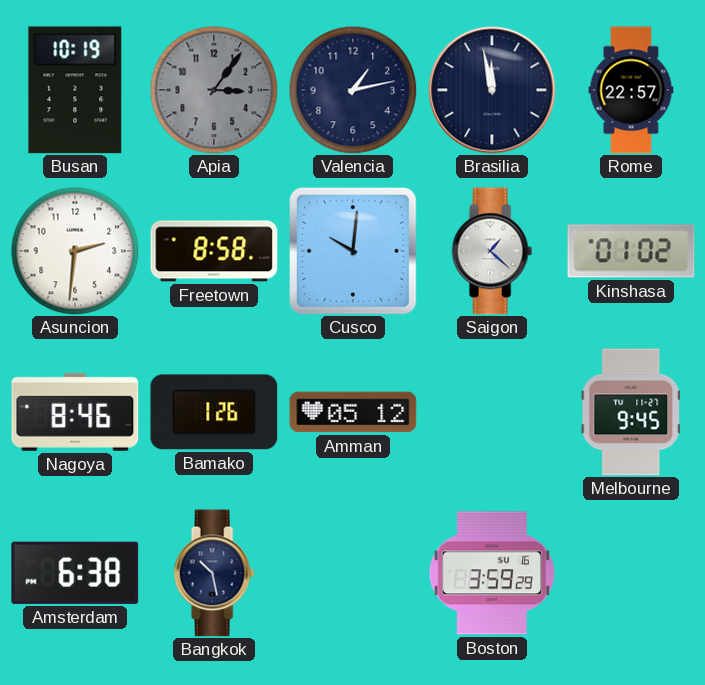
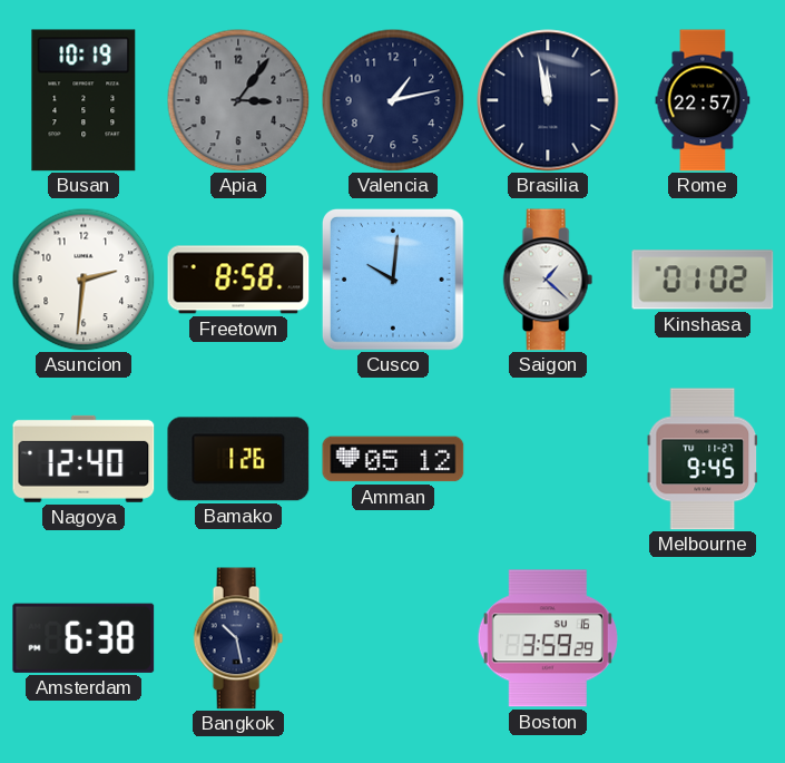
Nagoya: 8:46 -> 12:40
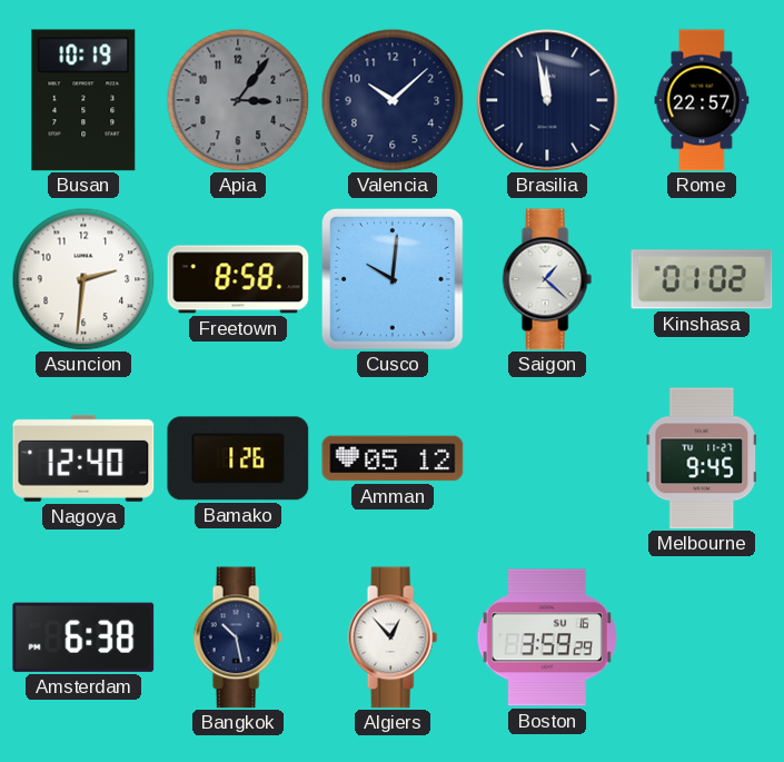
Valencia: 1:13 -> 10:08
Algiers: none -> 12:53
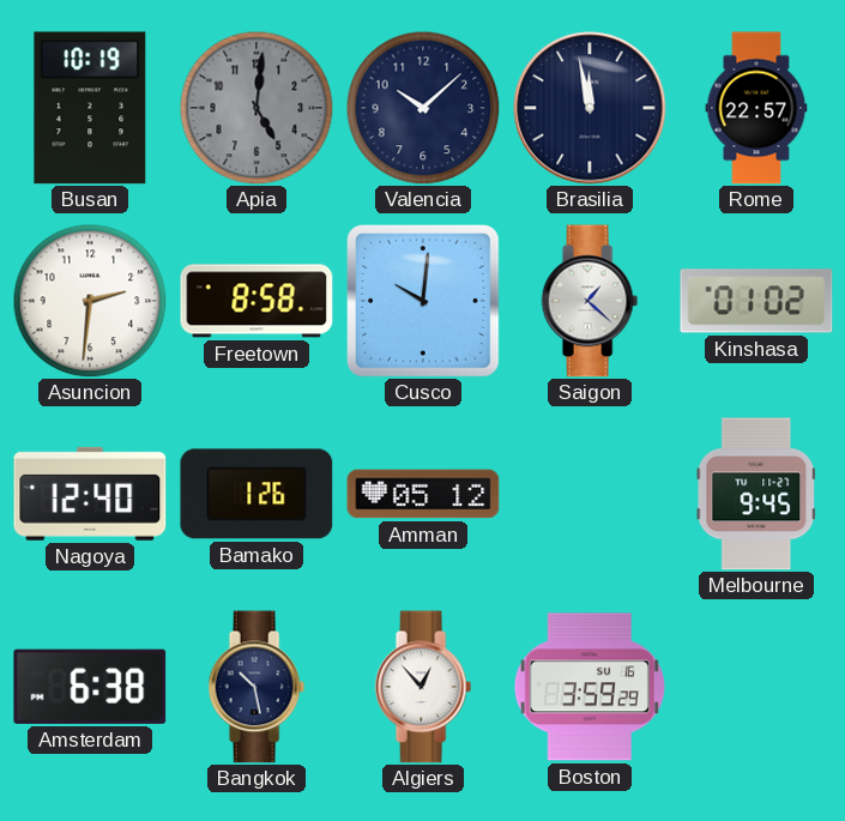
Apia: 3:06 -> 5:01
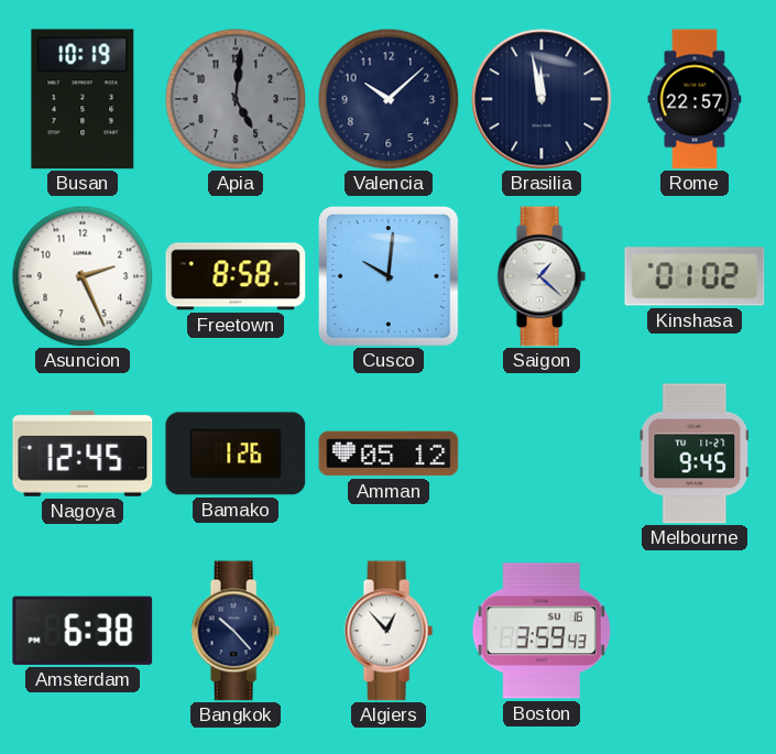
Asuncion: 2:31 -> 2:26
Nagoya: 12:40 -> 12:45
Bangkok: 10:28 -> 10:23
Boston: 3:59:29 -> 3:59:43
